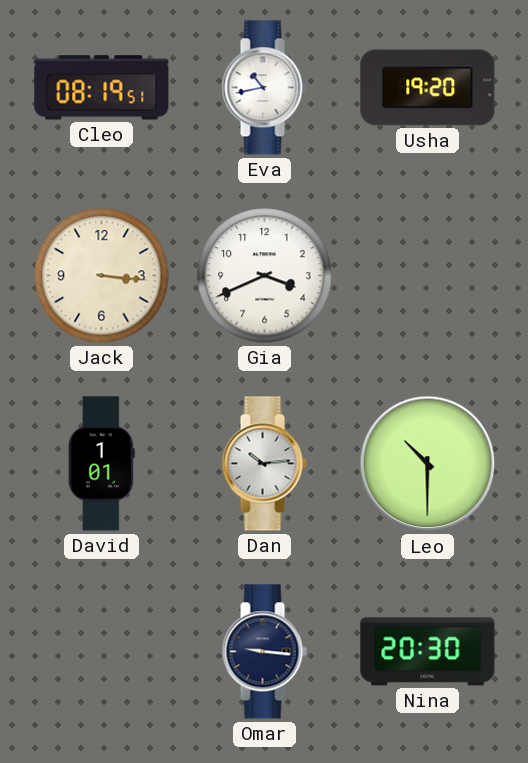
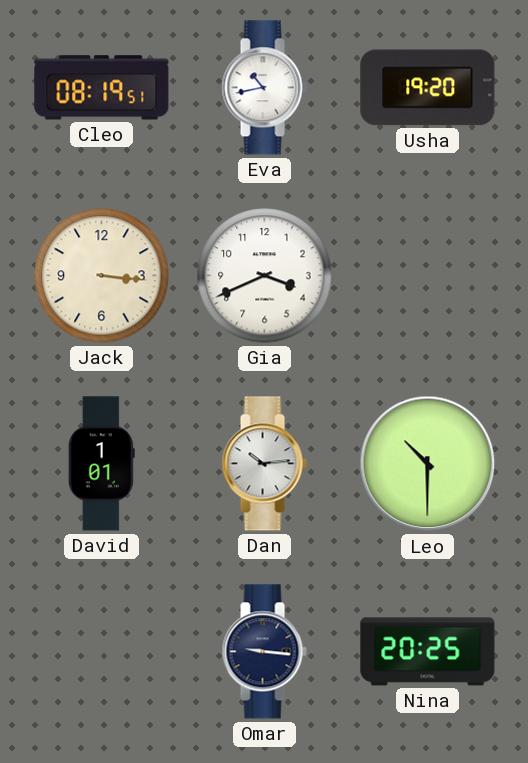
Nina: 20:30 -> 20:25
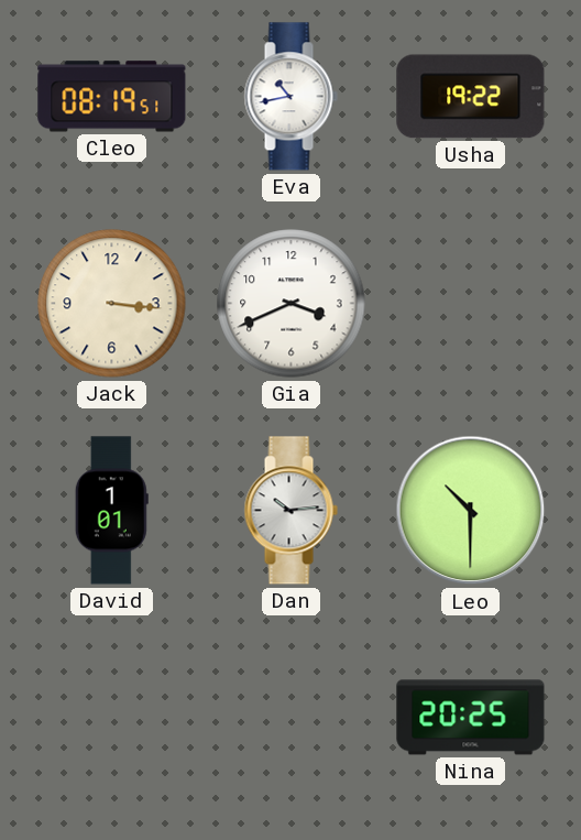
Usha: 19:20 -> 19:22
Omar: 9:16 -> none
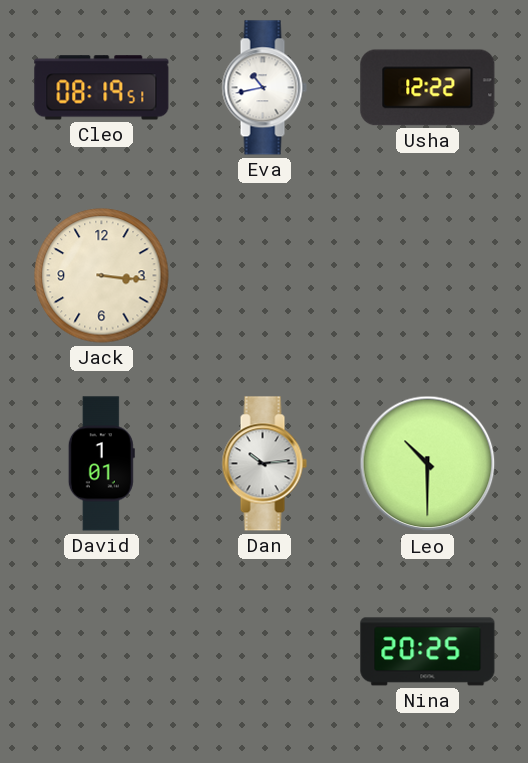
Usha: 19:22 -> 12:22
Gia: 3:41 -> none
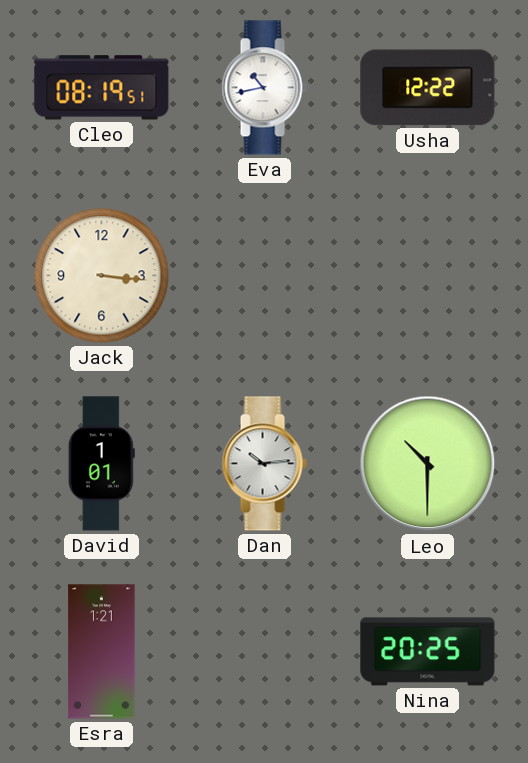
Esra: none -> 1:21
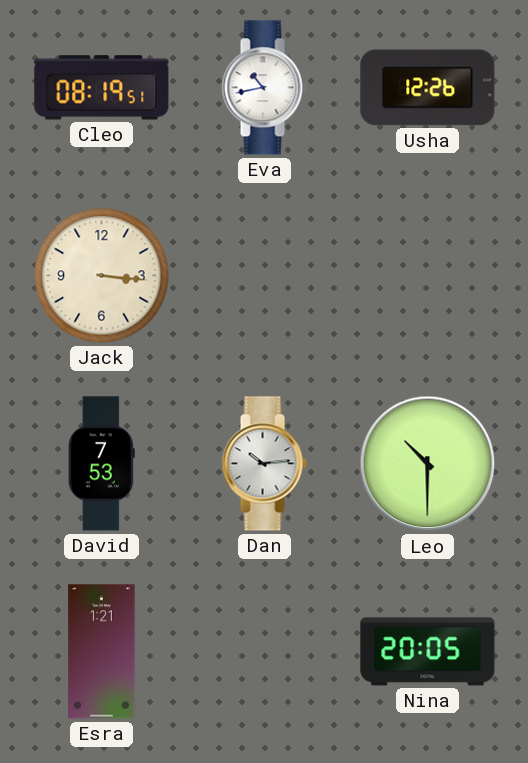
Usha: 12:22 -> 12:26
David: 1:01 -> 7:53
Nina: 20:25 -> 20:05
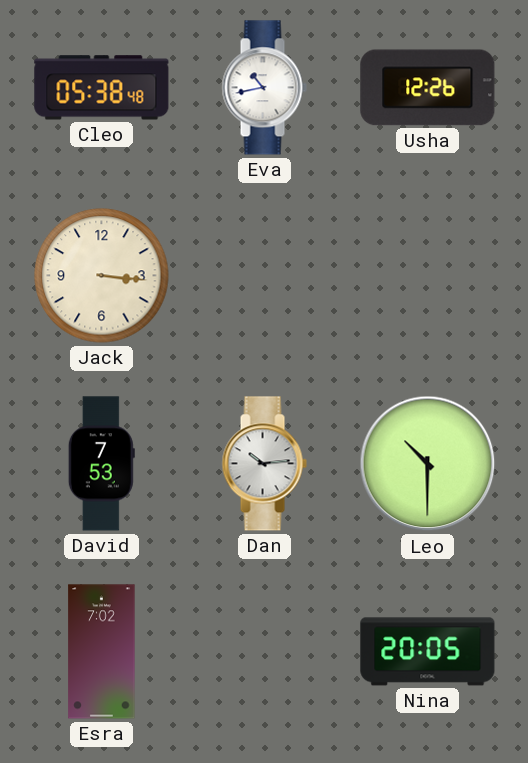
Cleo: 08:19 -> 05:38
Esra: 1:21 -> 7:02
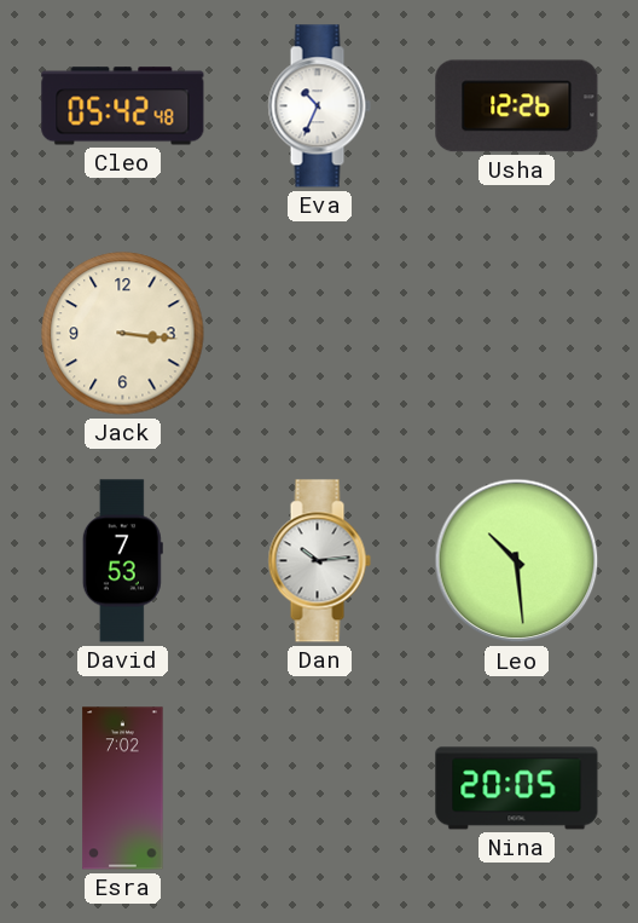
Cleo: 05:38 -> 05:42
Eva: 10:43 -> 10:34
Leo: 10:30 -> 10:29
